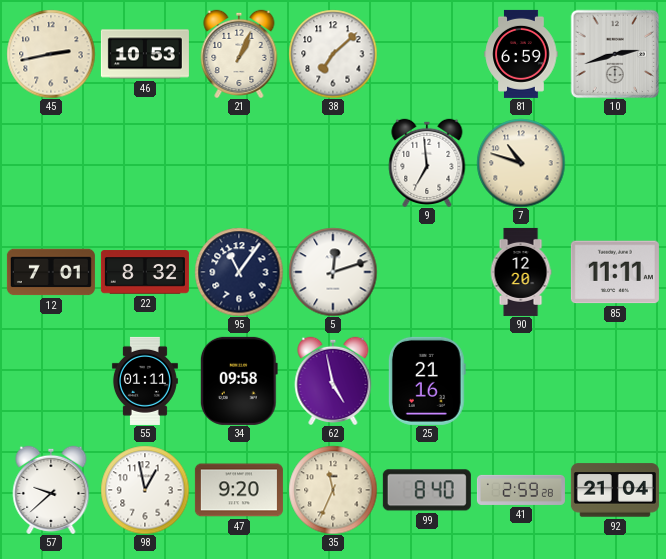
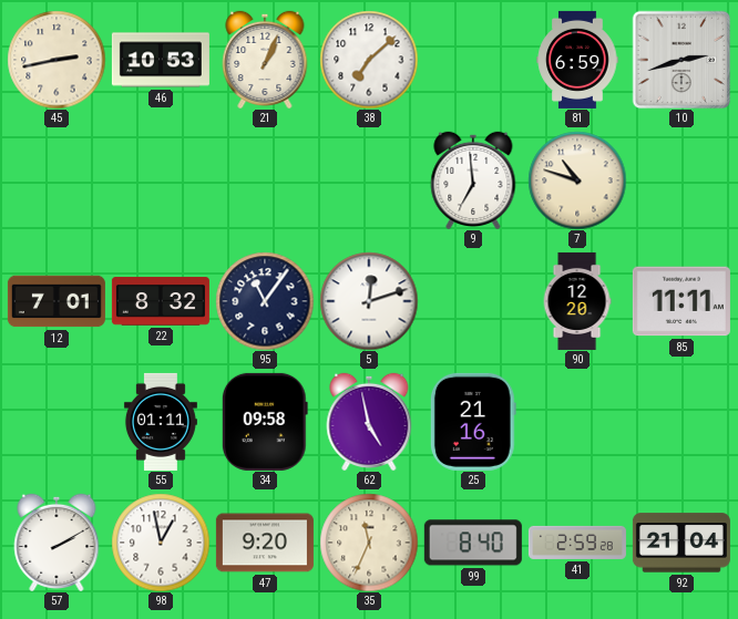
57: 9:38 -> 2:10
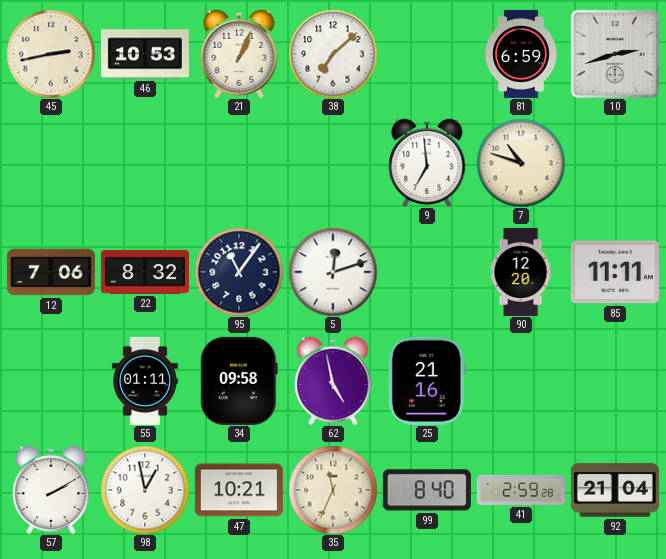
12: 7:01 -> 7:06
47: 9:20 -> 10:21
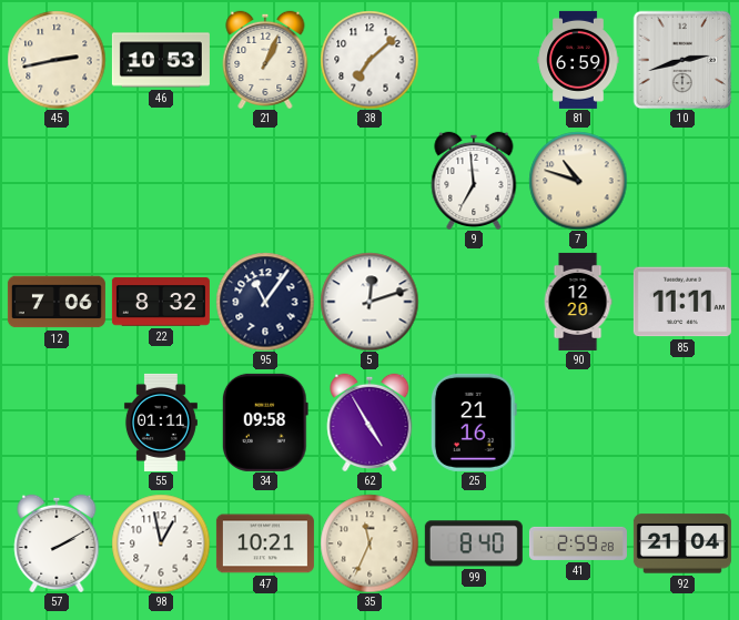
62: 4:58 -> 4:55
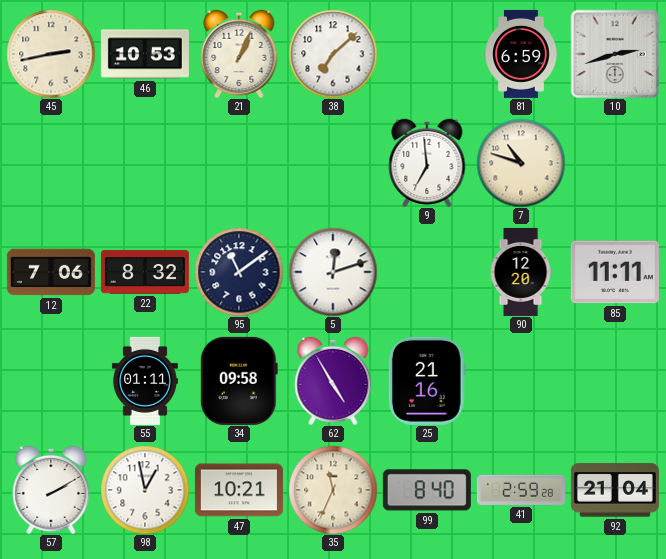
95: 11:06 -> 11:09
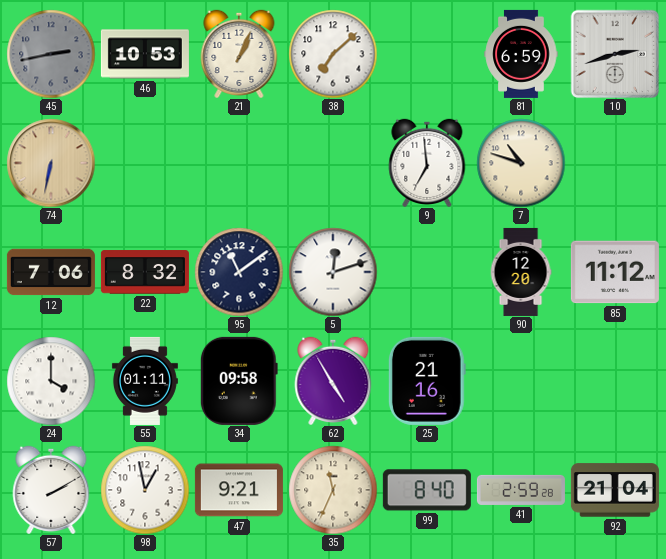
45 dial: cream -> grey
74: none -> 6:32
85: 11:11 -> 11:12
24: none -> 4:00
47: 10:21 -> 9:21
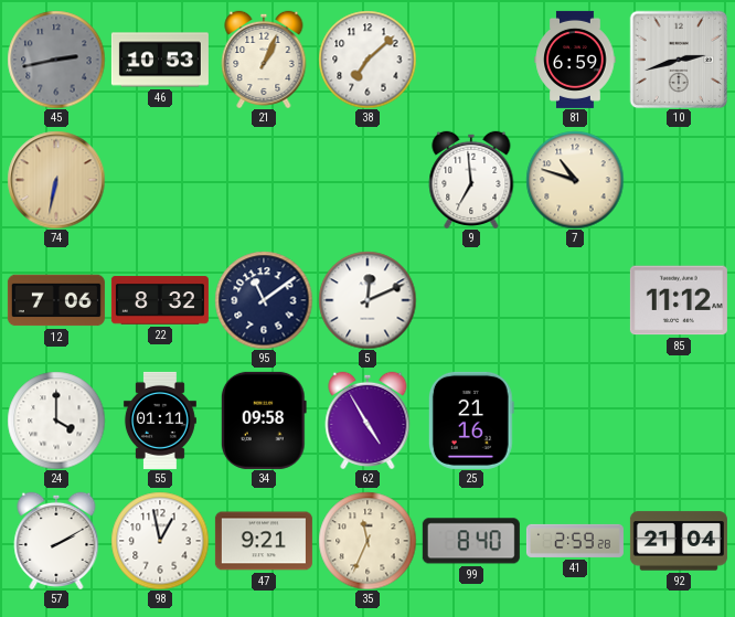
5: 12:12 -> 12:11
90: 12:20 -> none
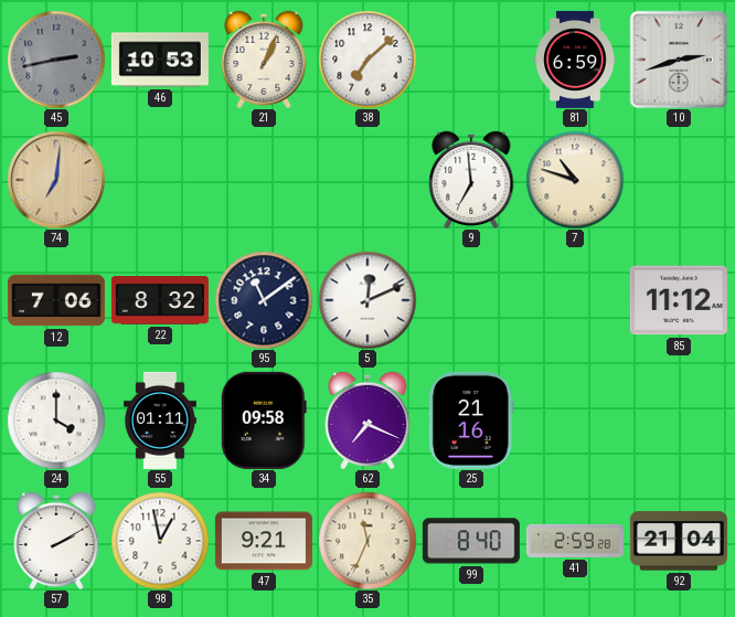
74: 6:32 -> 7:01
62: 4:55 -> 7:19
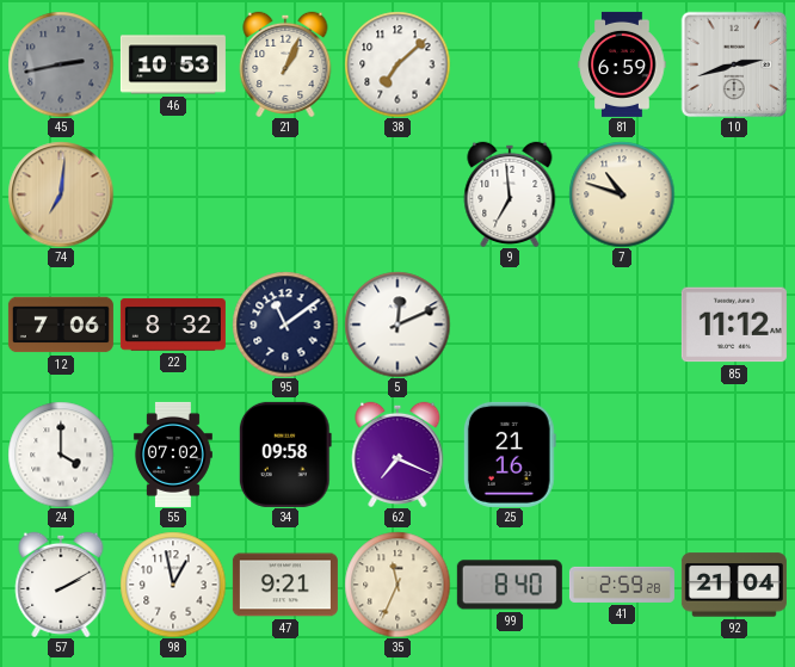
55: 01:11 -> 07:02
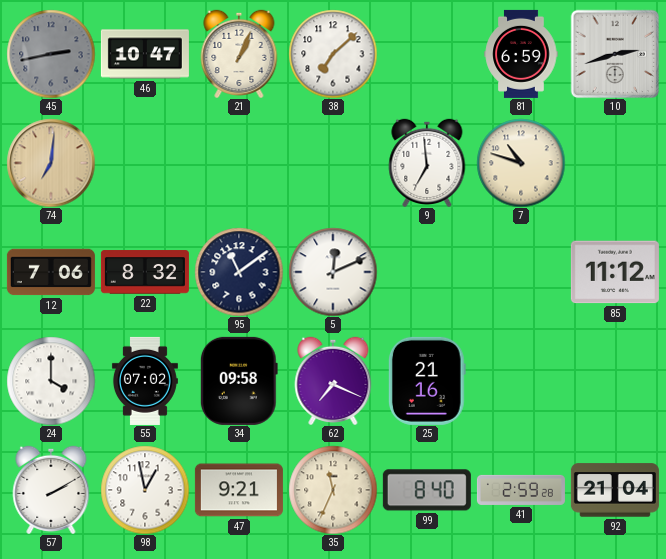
46: 10:53 -> 10:47
